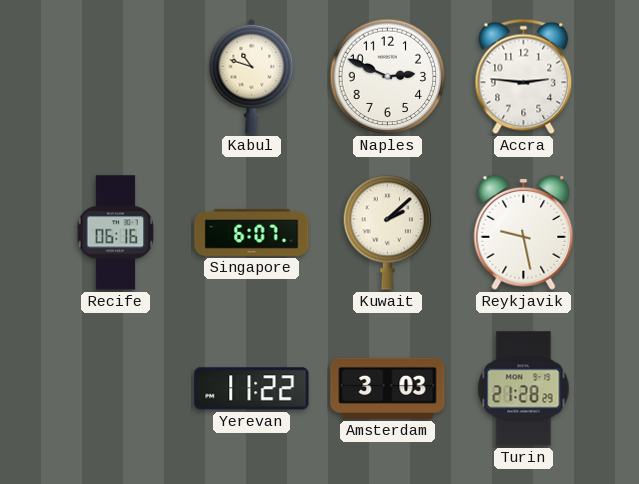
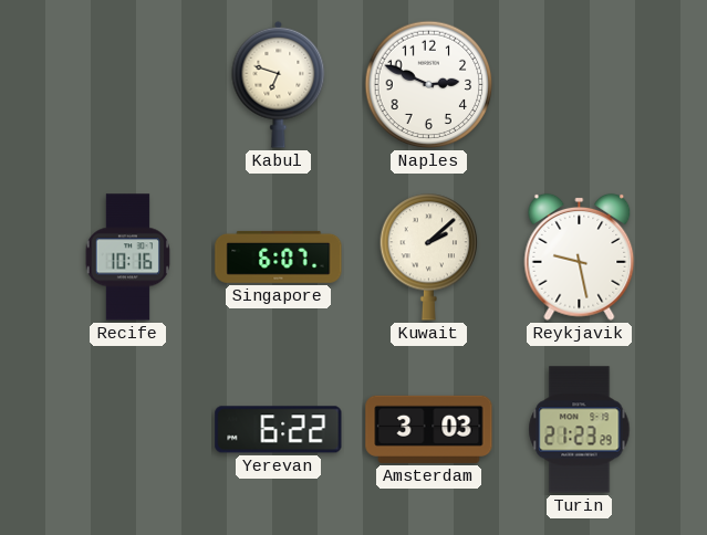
Kabul: 10:48 -> 6:48
Accra: 2:46 -> none
Recife: 06:16 -> 10:16
Yerevan: 11:22 -> 6:22
Turin: 21:28 -> 21:23
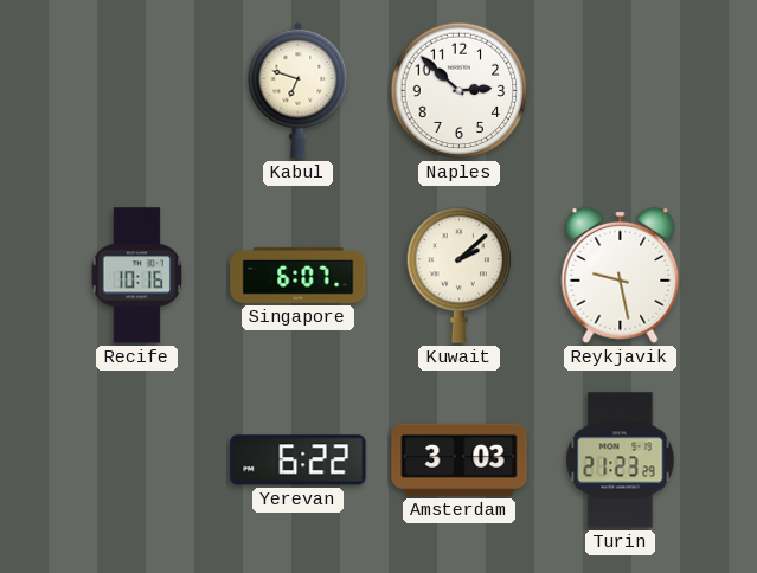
Naples: 2:49 -> 2:52
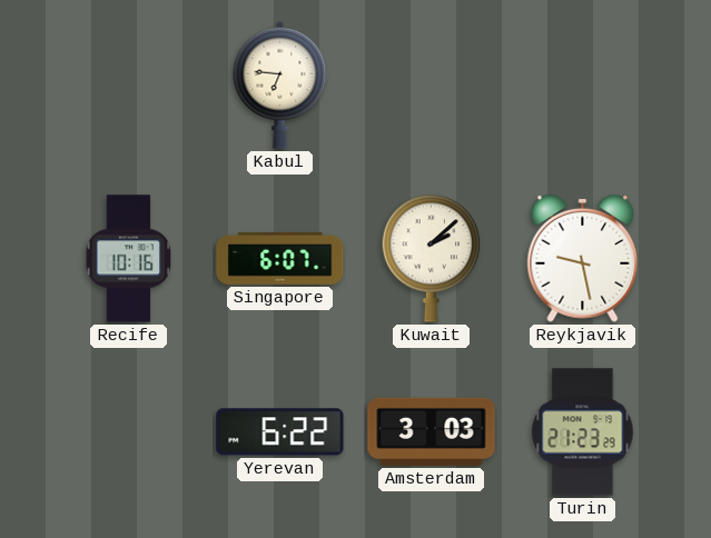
Kabul: 6:48 -> 6:46
Naples: 2:52 -> none
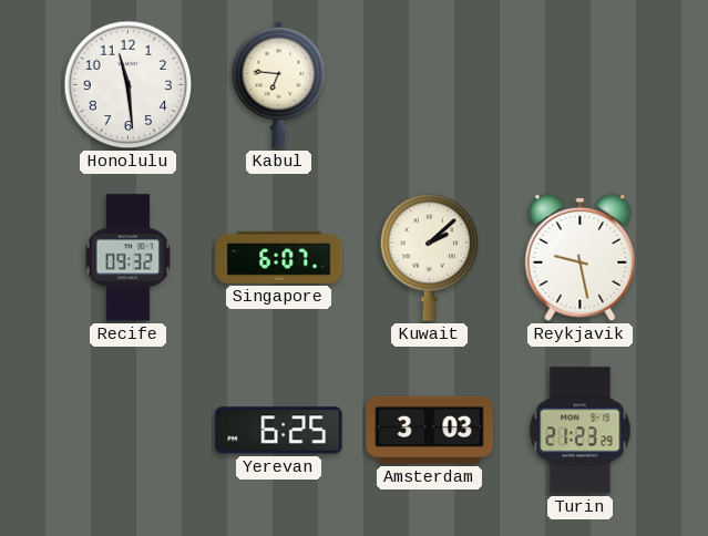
Honolulu: none -> 11:29
Recife: 10:16 -> 09:32
Yerevan: 6:22 -> 6:25
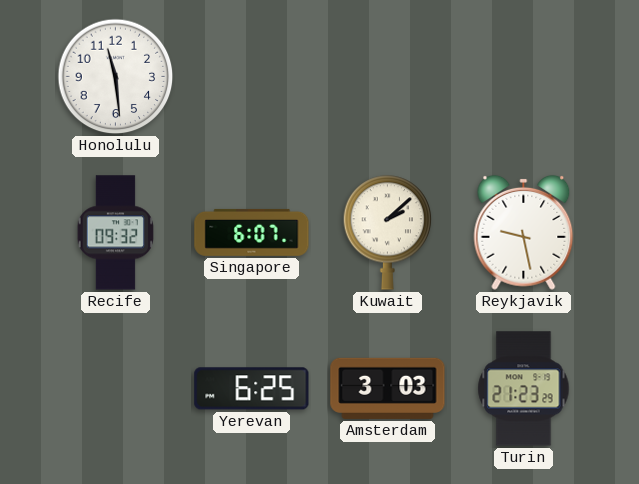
Kabul: 6:46 -> none
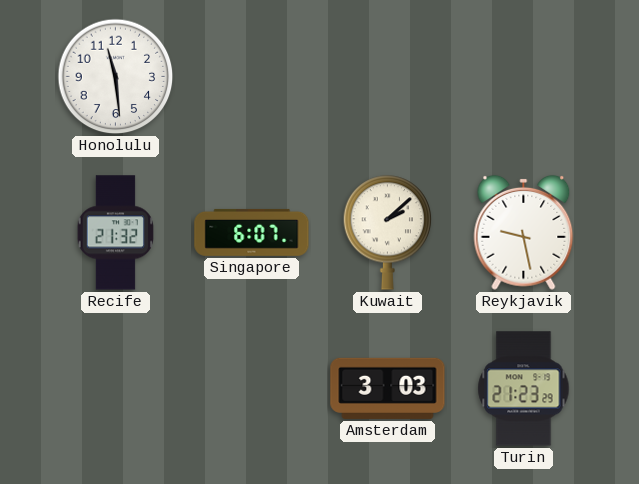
Recife: 09:32 -> 21:32
Yerevan: 6:25 -> none
